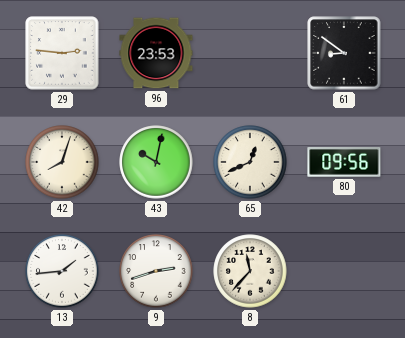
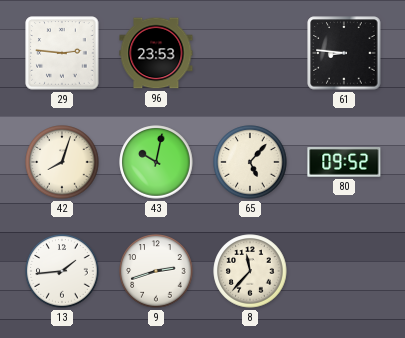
61: 8:51 -> 8:46
65: 12:41 -> 5:07
80: 09:56 -> 09:52
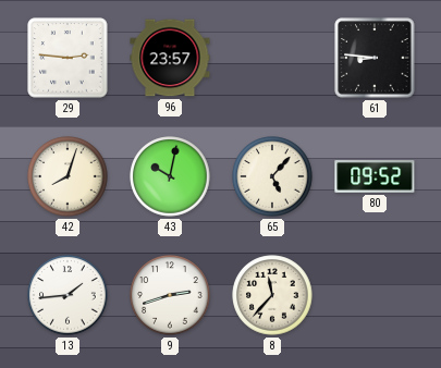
96: 23:53 -> 23:57
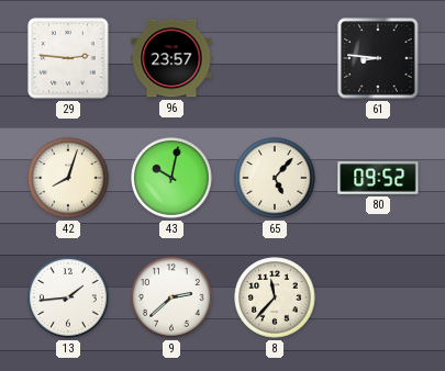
9: 2:42 -> 2:38
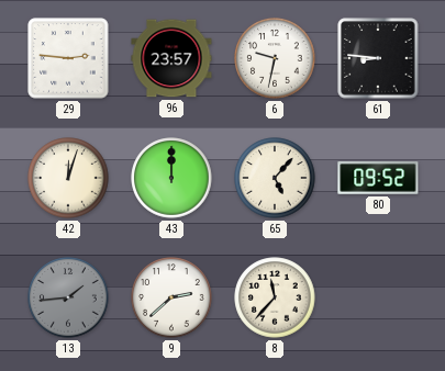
6: none -> 9:32
42: 8:03 -> 12:03
43: 10:02 -> 12:00
13 dial: white -> grey
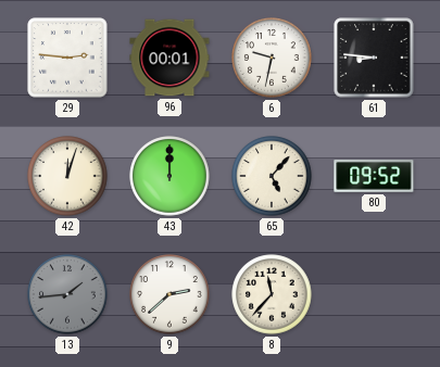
96: 23:57 -> 00:01
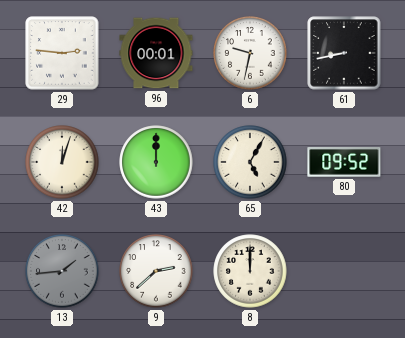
61: 8:46 -> 8:43
65: 5:07 -> 5:05
8: 11:37 -> 12:00
